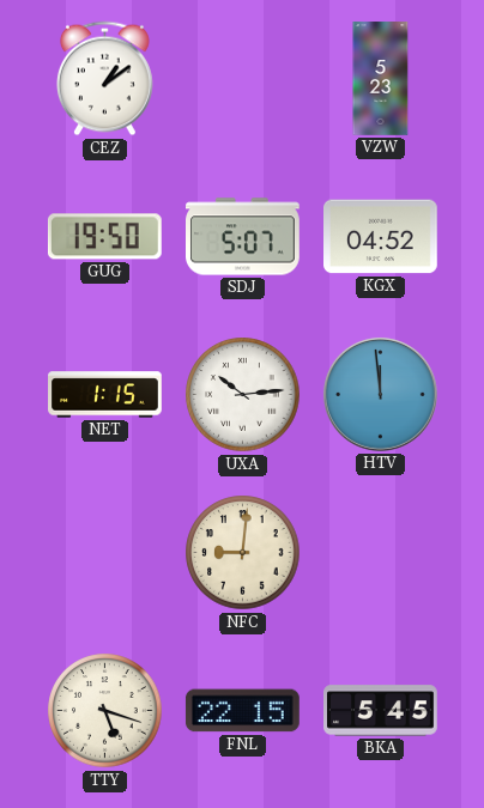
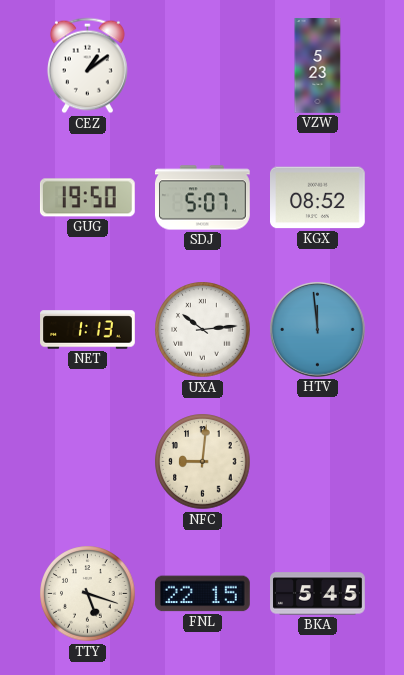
KGX: 04:52 -> 08:52
NET: 1:15 -> 1:13
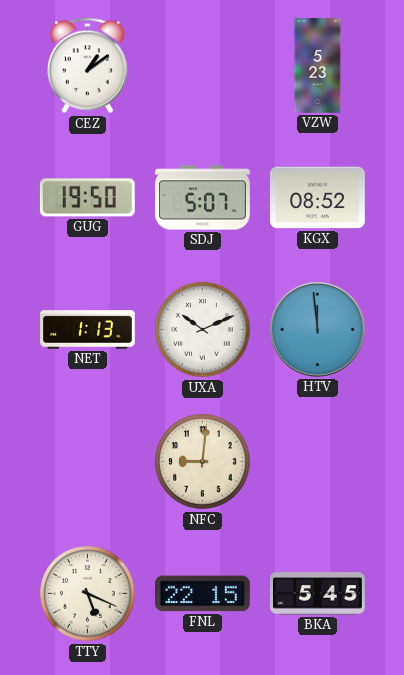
UXA: 10:14 -> 10:11
TTY: 5:18 -> 5:19
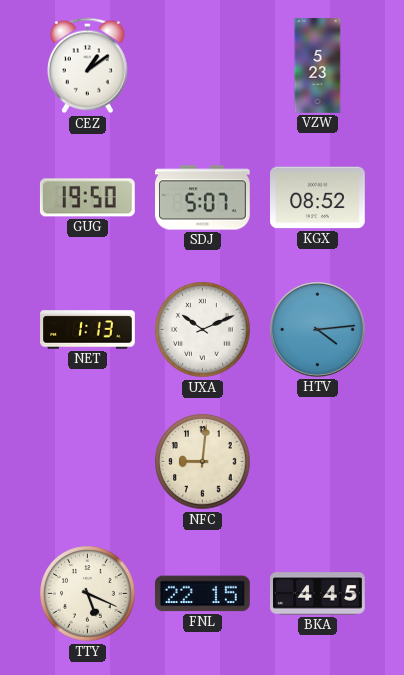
HTV: 11:59 -> 4:14
BKA: 5:45 -> 4:45
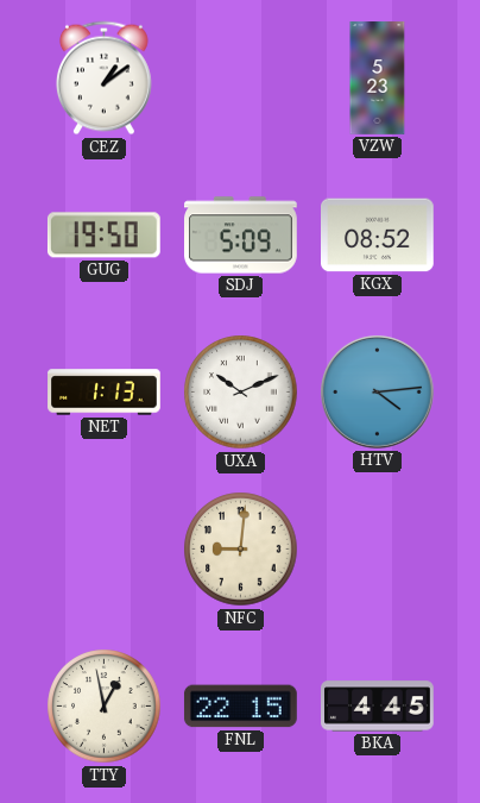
SDJ: 5:07 -> 5:09
TTY: 5:19 -> 12:58
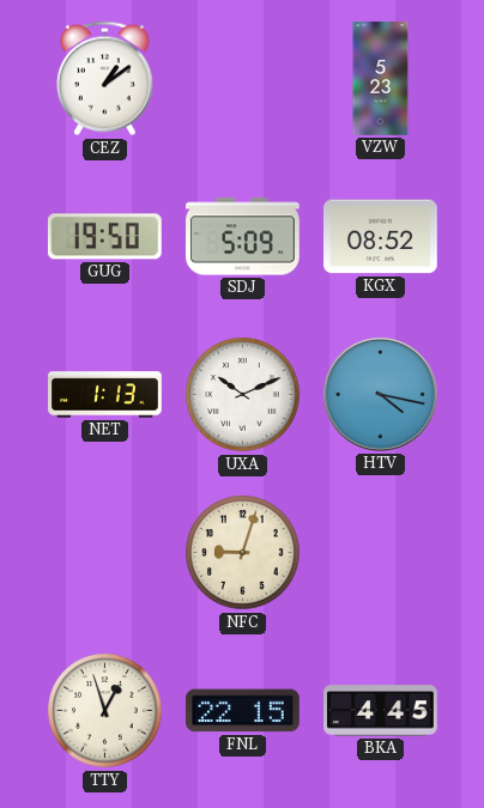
HTV: 4:14 -> 4:17
NFC: 9:01 -> 9:03
TTY: 12:58 -> 12:57
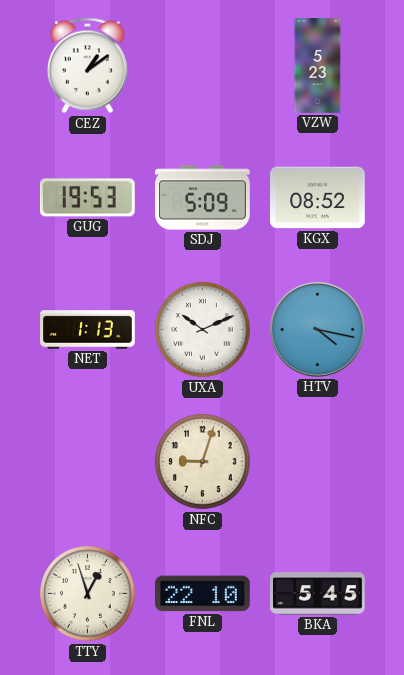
GUG: 19:50 -> 19:53
FNL: 22:15 -> 22:10
BKA: 4:45 -> 5:45
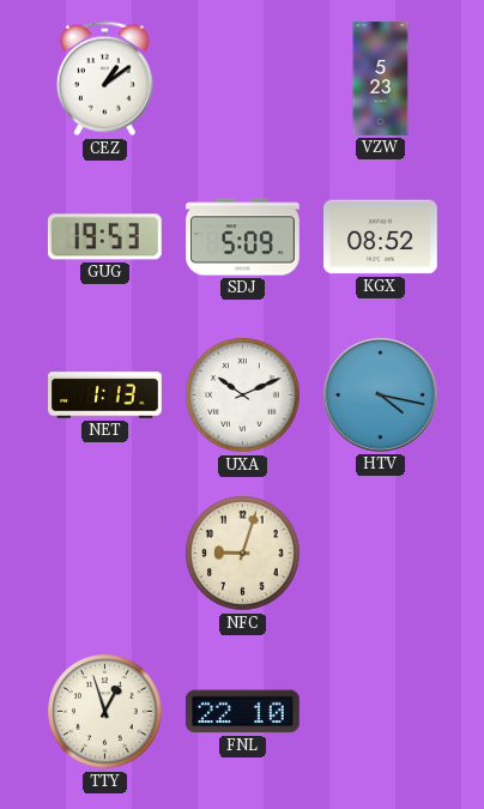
BKA: 5:45 -> none
